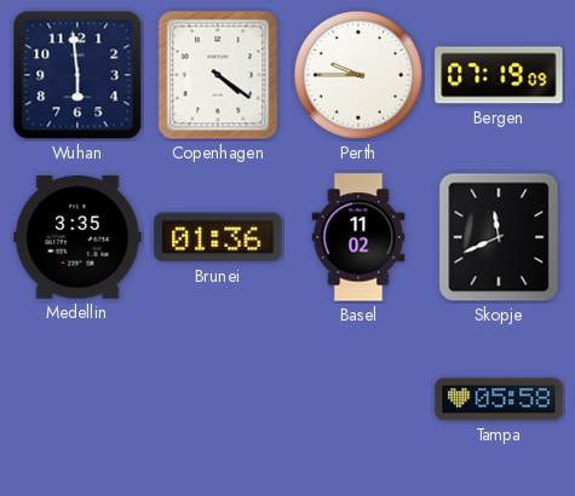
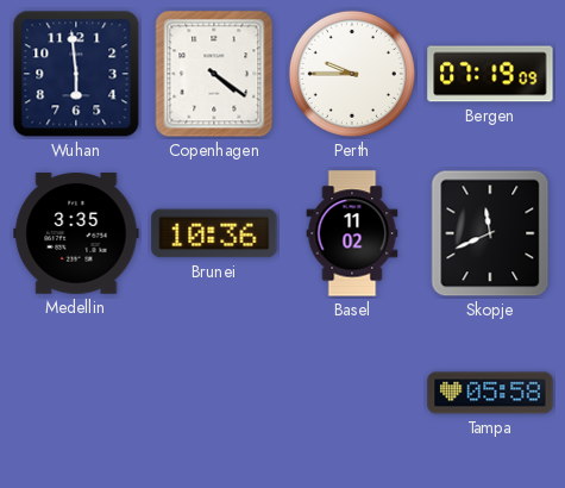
Brunei: 01:36 -> 10:36
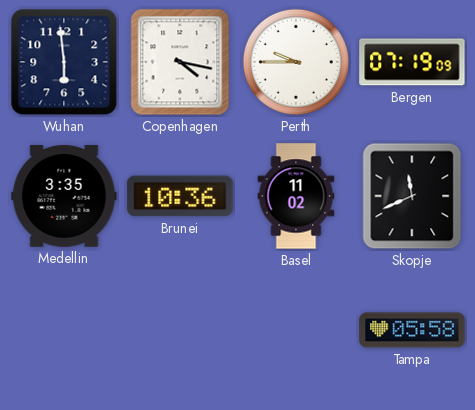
Copenhagen: 4:21 -> 4:17
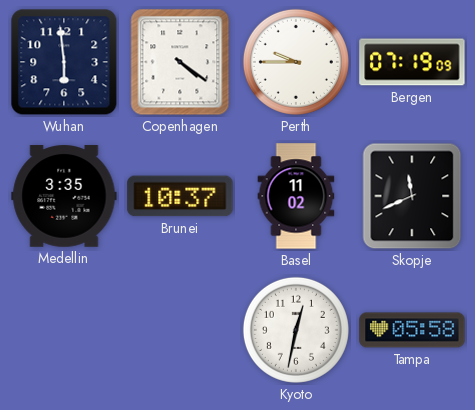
Copenhagen: 4:17 -> 4:21
Brunei: 10:36 -> 10:37
Kyoto: none -> 12:32
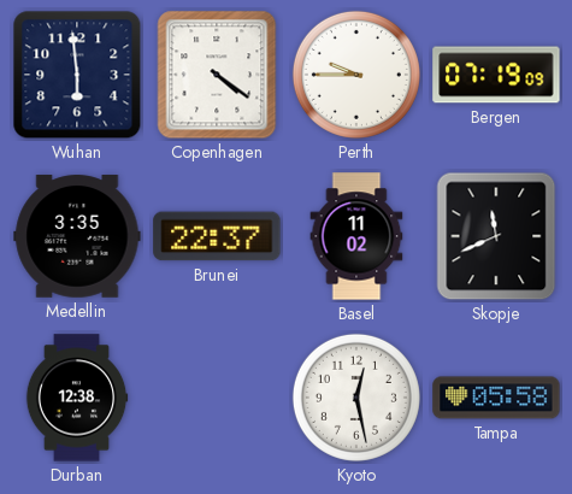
Brunei: 10:37 -> 22:37
Durban: none -> 12:38
Kyoto: 12:32 -> 12:28
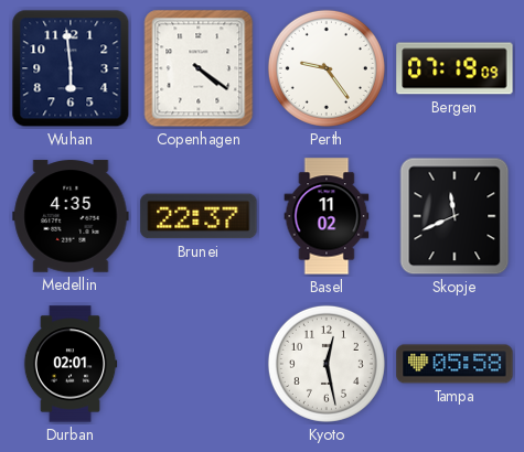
Perth: 9:45 -> 9:24
Medellin: 3:35 -> 4:35
Durban: 12:38 -> 02:01
